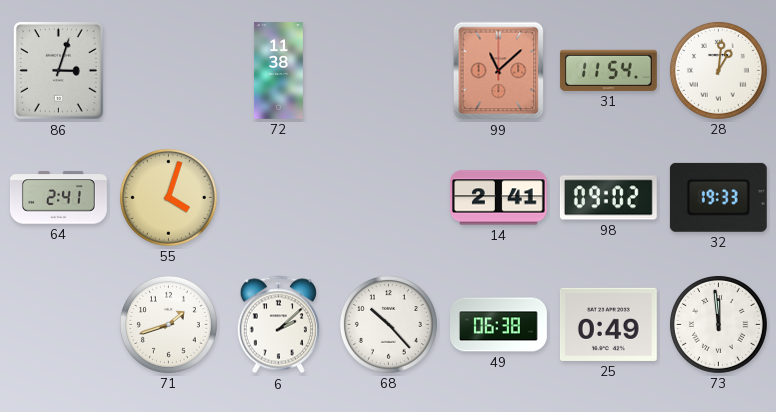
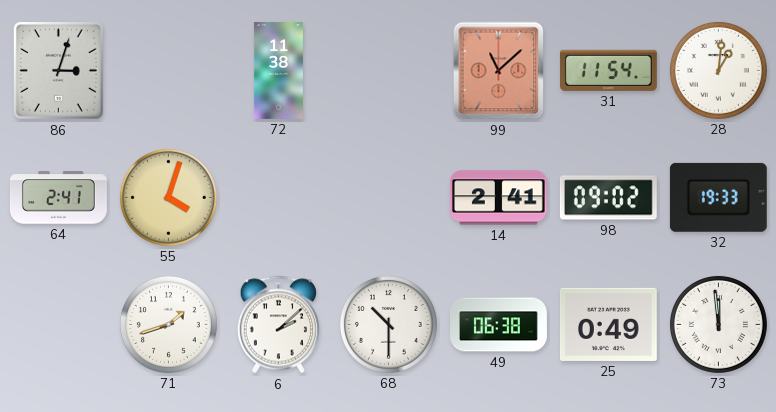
68: 10:23 -> 10:30
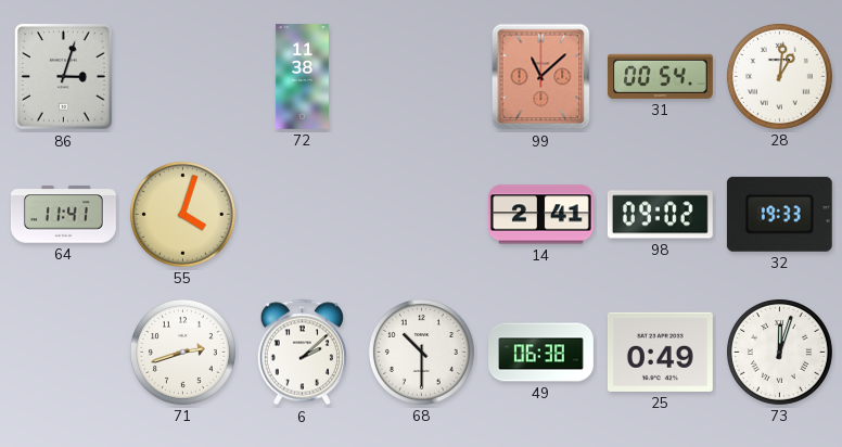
31: 11:54 -> 00:54
64: 2:41 -> 11:41
71: 1:42 -> 2:42
73: 11:59 -> 12:03
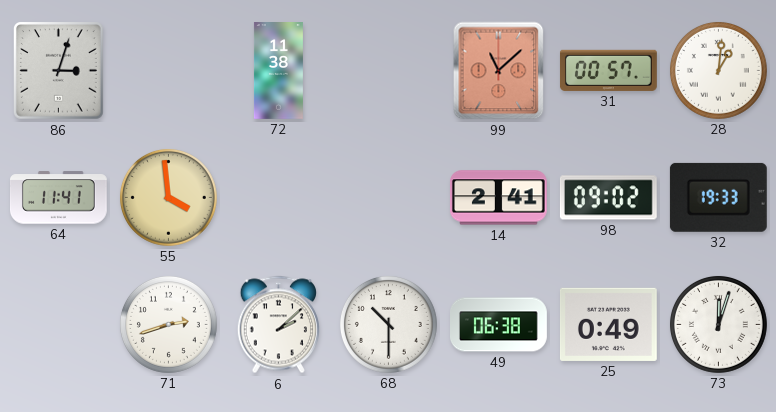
31: 00:54 -> 00:57
55: 4:03 -> 3:59
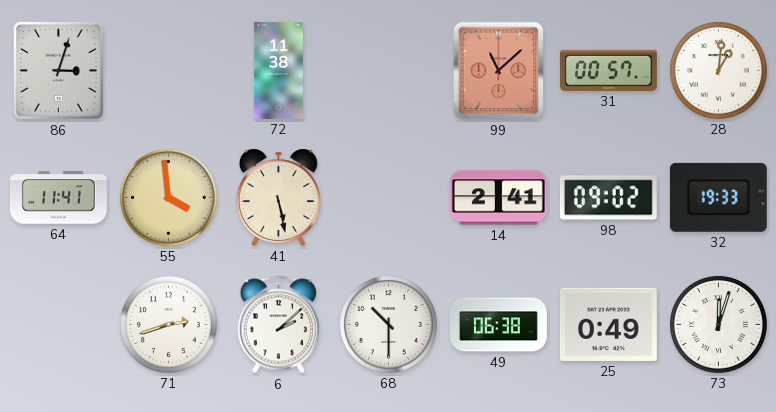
41: none -> 5:28
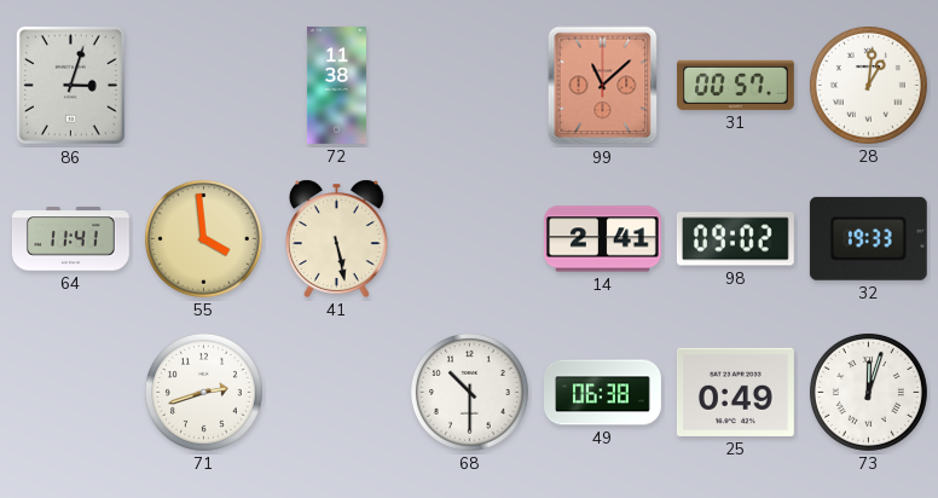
6: 2:08 -> none
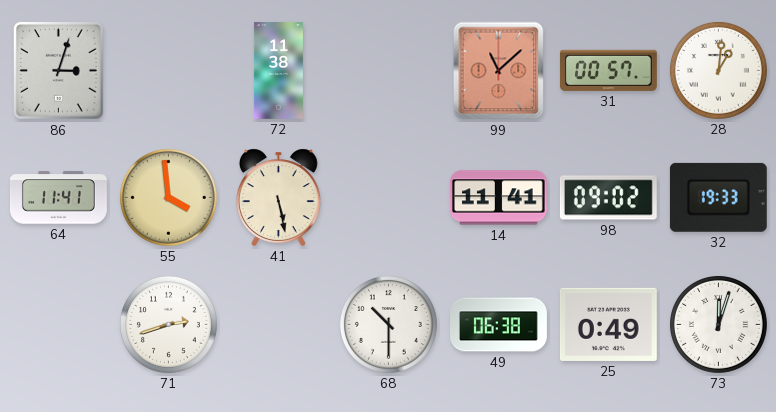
14: 2:41 -> 11:41
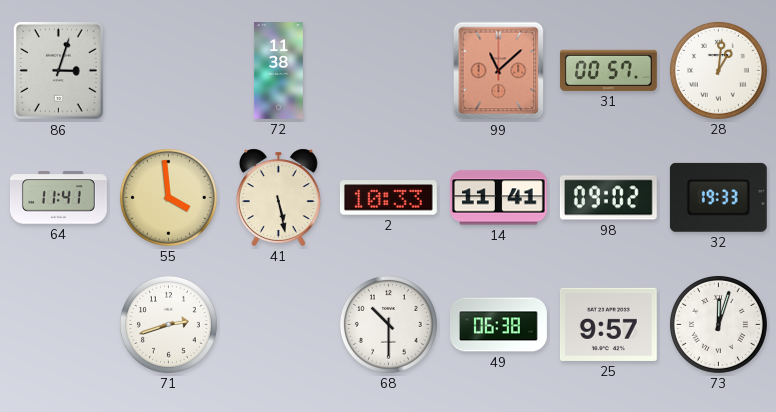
2: none -> 10:33
25: 0:49 -> 9:57
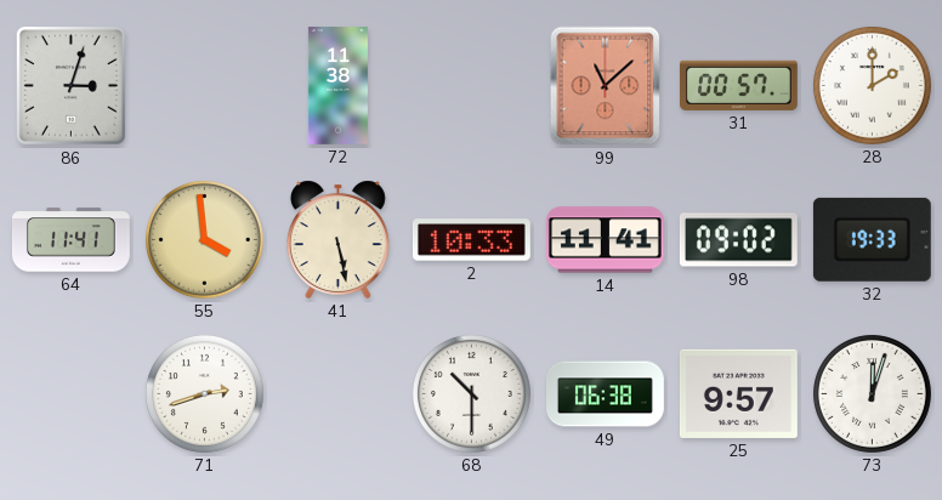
28: 1:01 -> 2:00
